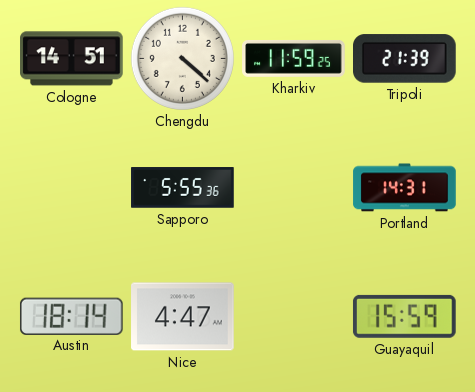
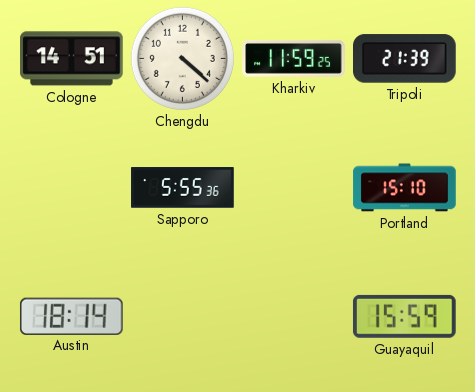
Portland: 14:31 -> 15:10
Nice: 4:47 -> none
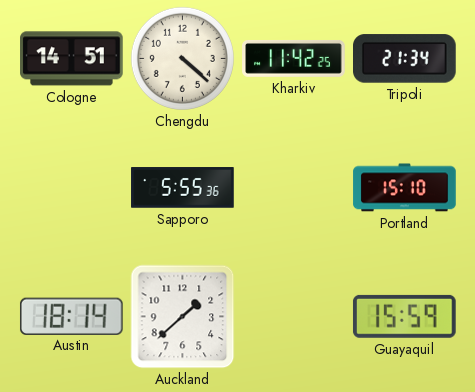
Kharkiv: 11:59 -> 11:42
Tripoli: 21:39 -> 21:34
Auckland: none -> 1:38
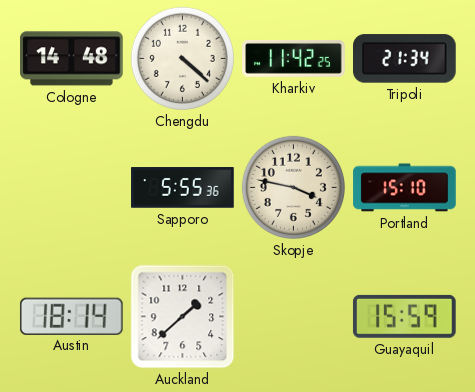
Cologne: 14:51 -> 14:48
Skopje: none -> 3:47
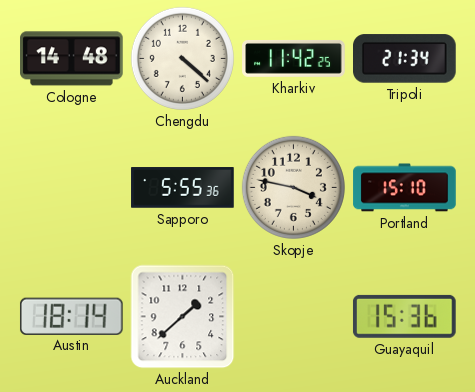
Guayaquil: 15:59 -> 15:36
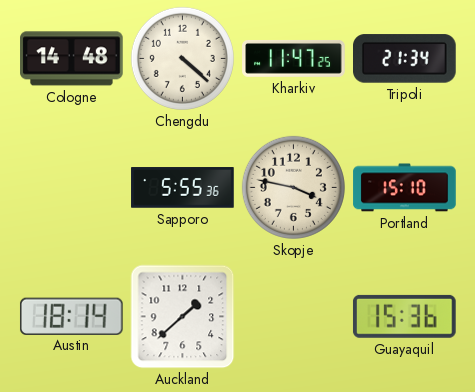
Kharkiv: 11:42 -> 11:47
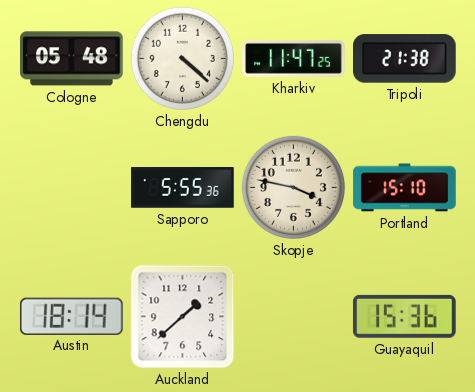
Cologne: 14:48 -> 05:48
Tripoli: 21:34 -> 21:38
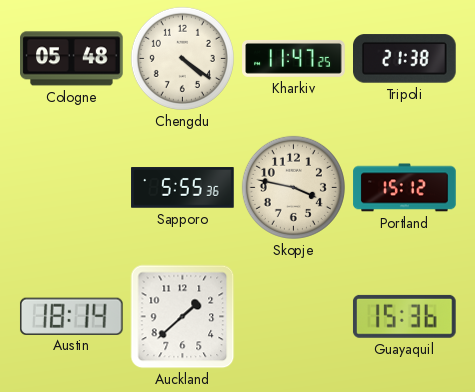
Chengdu: 4:22 -> 4:21
Portland: 15:10 -> 15:12
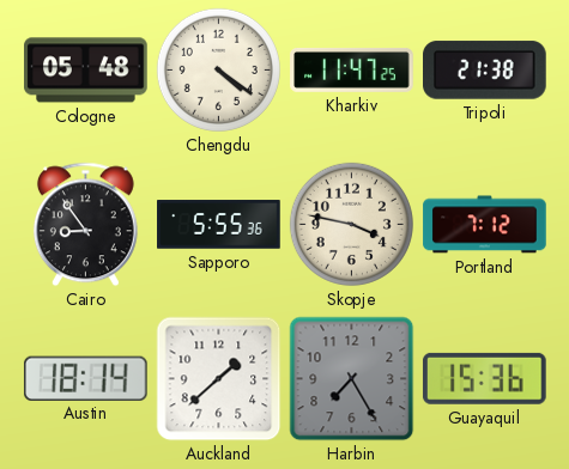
Cairo: none -> 8:54
Portland: 15:12 -> 7:12
Harbin: none -> 7:25
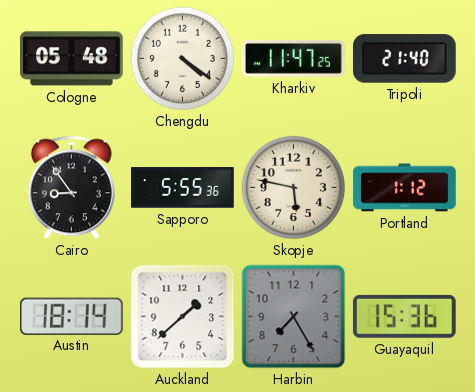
Tripoli: 21:38 -> 21:40
Skopje: 3:47 -> 5:47
Portland: 7:12 -> 1:12
